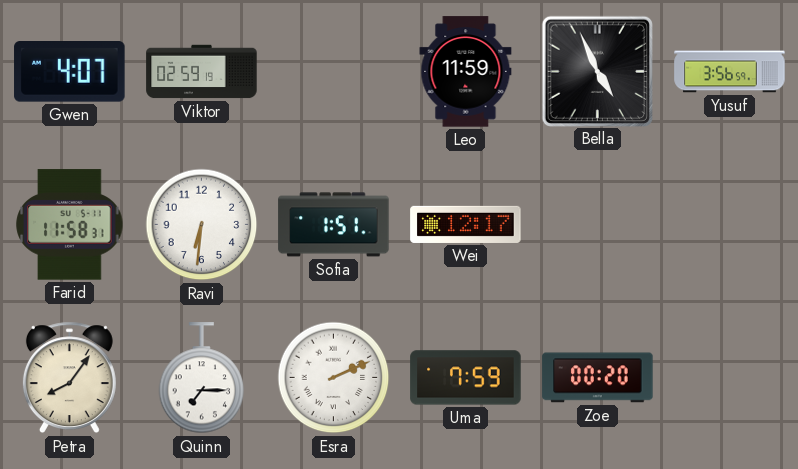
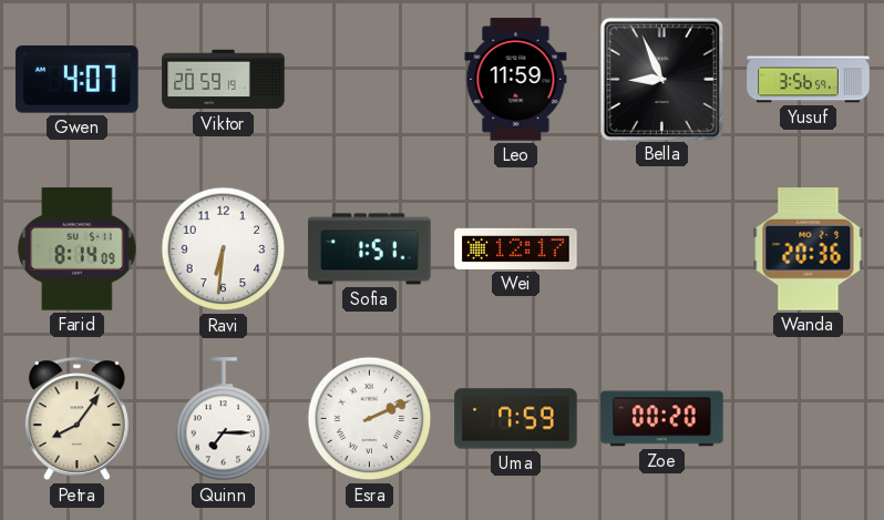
Viktor: 02:59 -> 20:59
Bella: 4:56 -> 8:56
Farid: 11:58 -> 8:14
Wanda: none -> 20:36
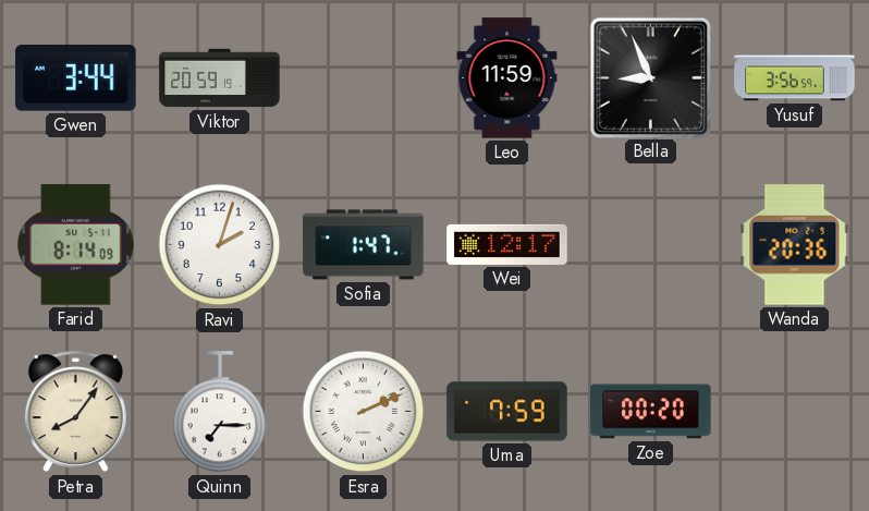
Gwen: 4:07 -> 3:44
Ravi: 6:31 -> 2:03
Sofia: 1:51 -> 1:47
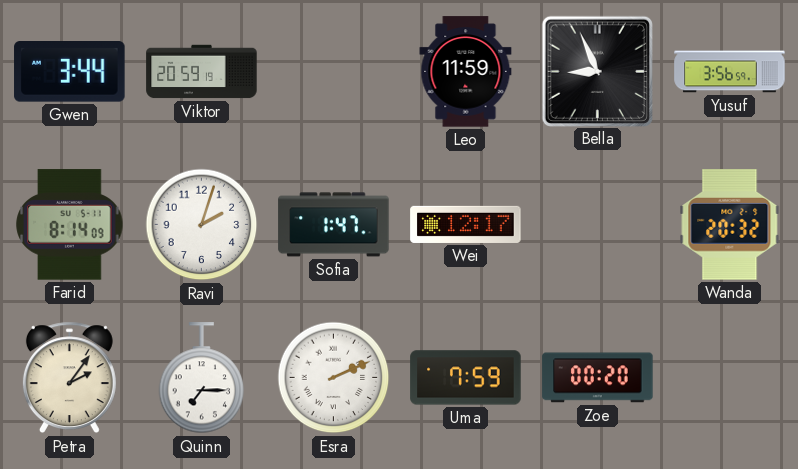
Wanda: 20:36 -> 20:32
Petra: 8:06 -> 2:06
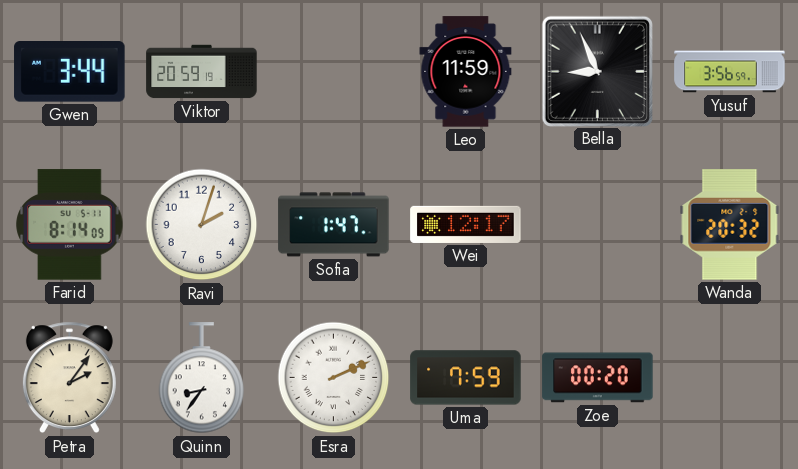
Quinn: 7:15 -> 8:36
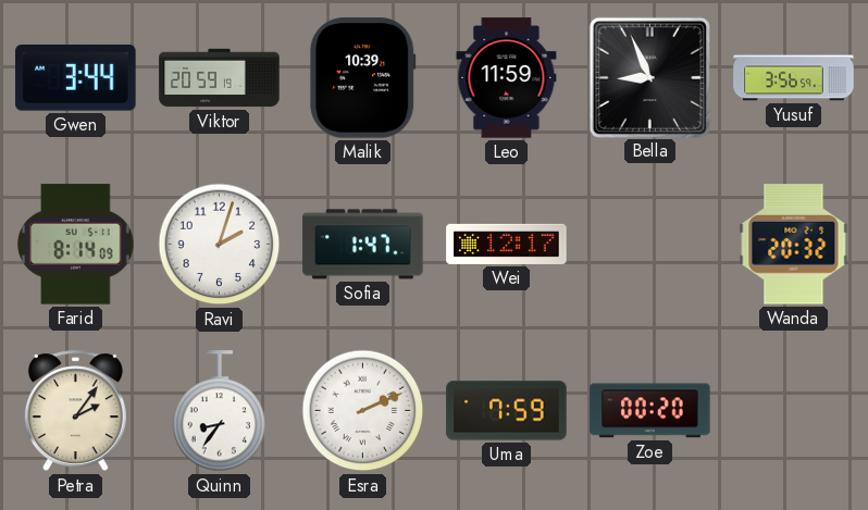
Malik: none -> 10:39
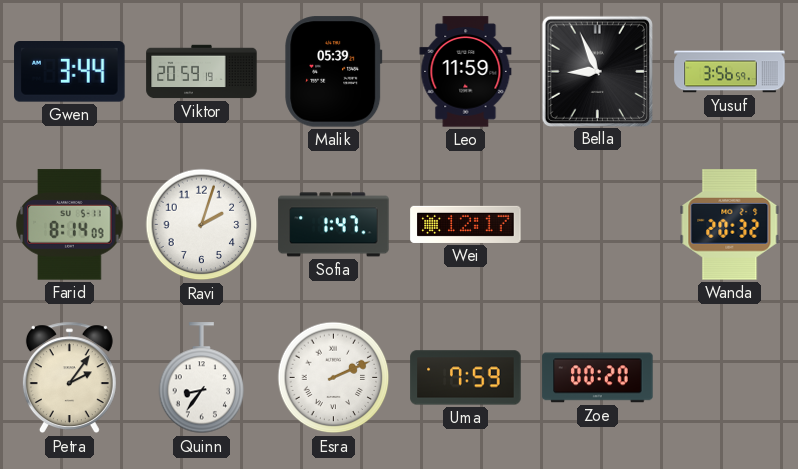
Malik: 10:39 -> 05:39
